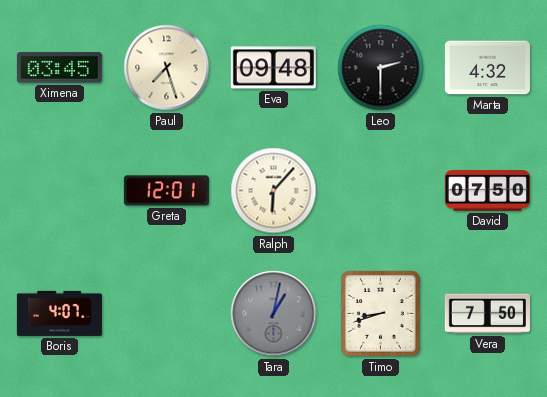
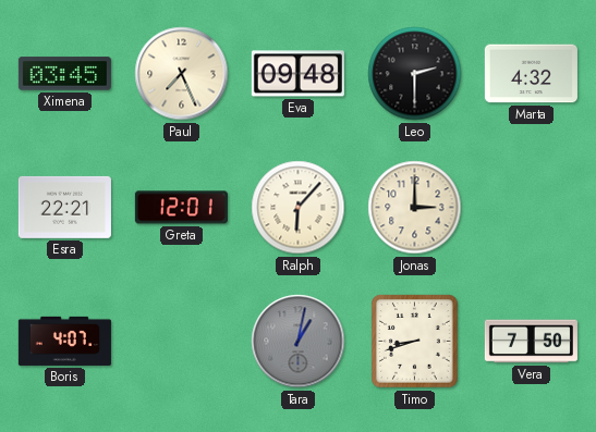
Paul: 7:27 -> 7:26
Esra: none -> 22:21
Jonas: none -> 3:00
David: 07:50 -> none
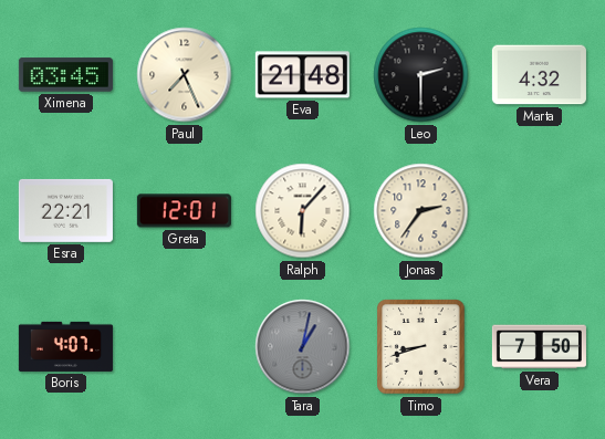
Eva: 09:48 -> 21:48
Jonas: 3:00 -> 2:36
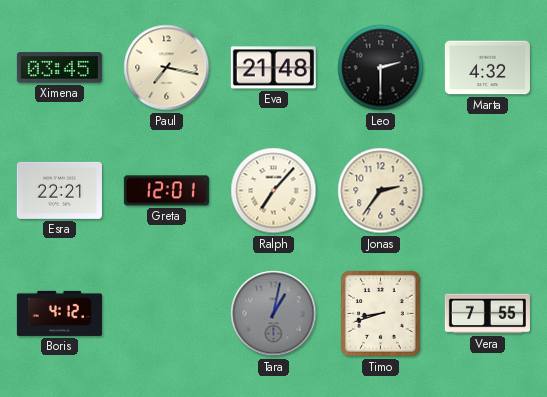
Paul: 7:26 -> 7:17
Ralph: 6:07 -> 7:07
Boris: 4:07 -> 4:12
Vera: 7:50 -> 7:55
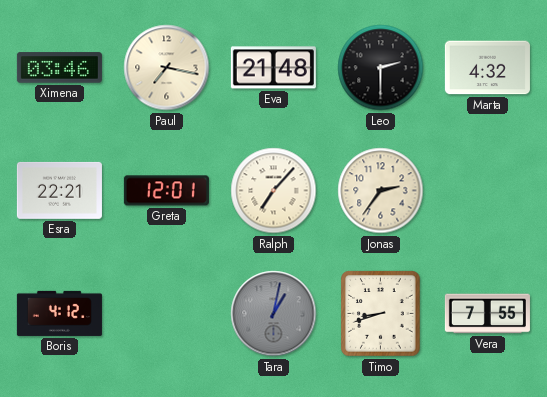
Ximena: 03:45 -> 03:46
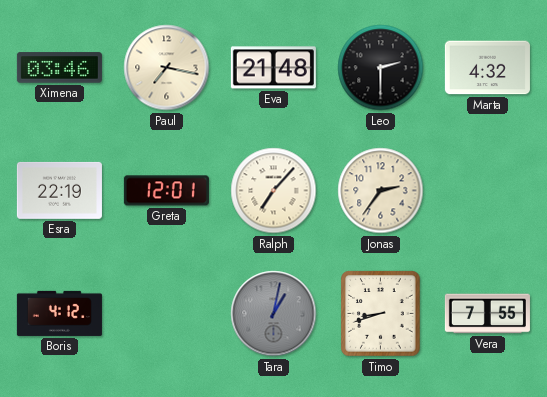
Esra: 22:21 -> 22:19
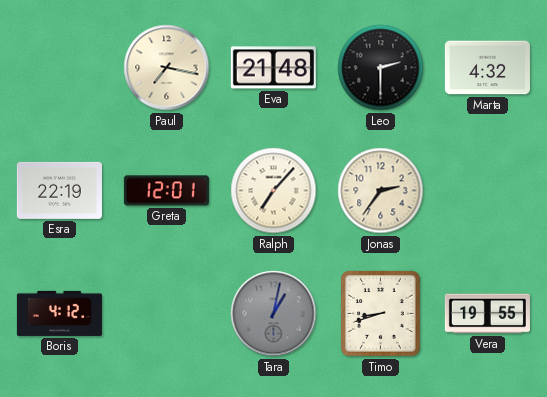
Ximena: 03:46 -> none
Vera: 7:55 -> 19:55
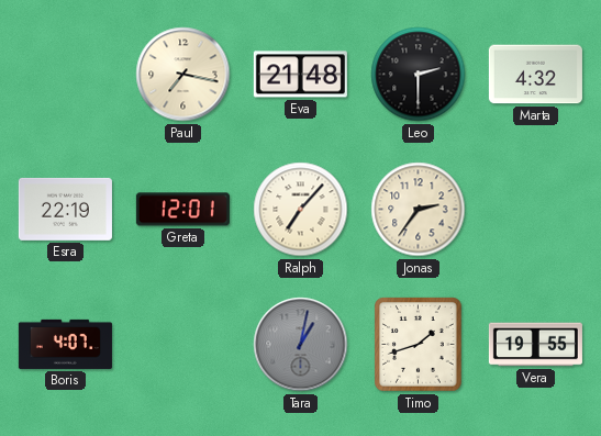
Boris: 4:12 -> 4:07
Timo: 8:42 -> 1:42
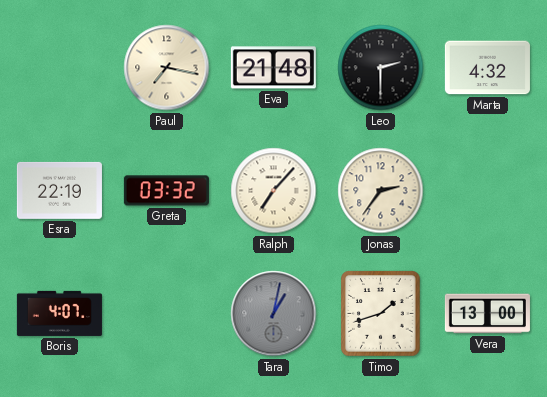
Greta: 12:01 -> 03:32
Vera: 19:55 -> 13:00
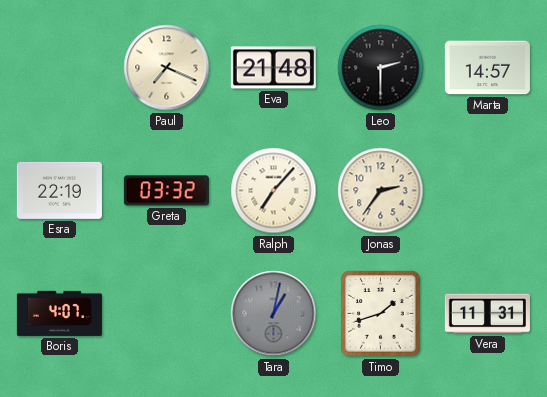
Paul: 7:17 -> 7:19
Marta: 4:32 -> 14:57
Vera: 13:00 -> 11:31
